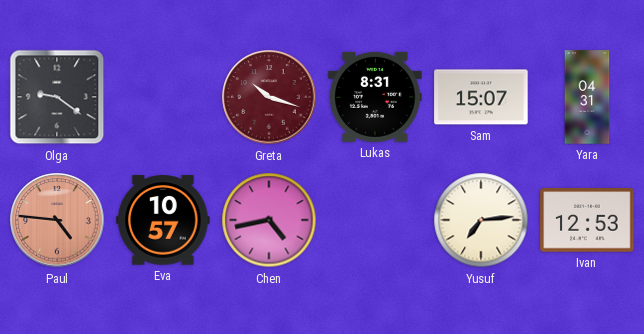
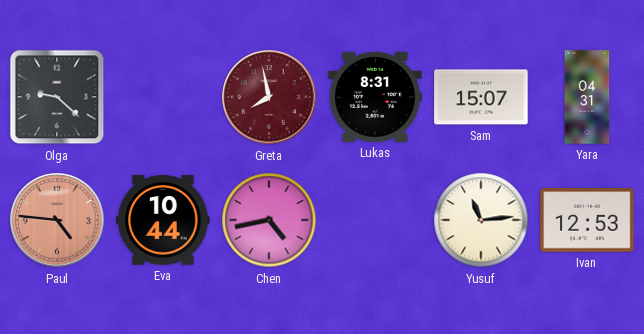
Olga: 9:21 -> 9:22
Greta: 10:18 -> 7:58
Eva: 10:57 -> 10:44
Yusuf: 7:14 -> 11:14
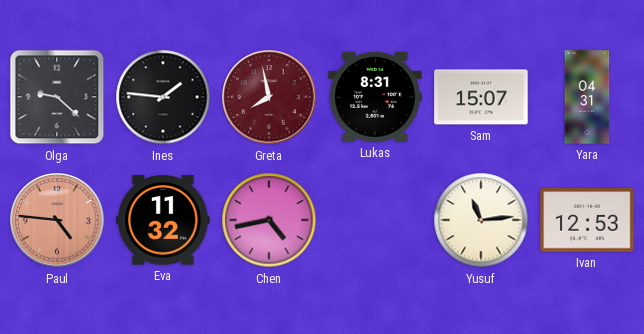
Ines: none -> 1:46
Eva: 10:44 -> 11:32
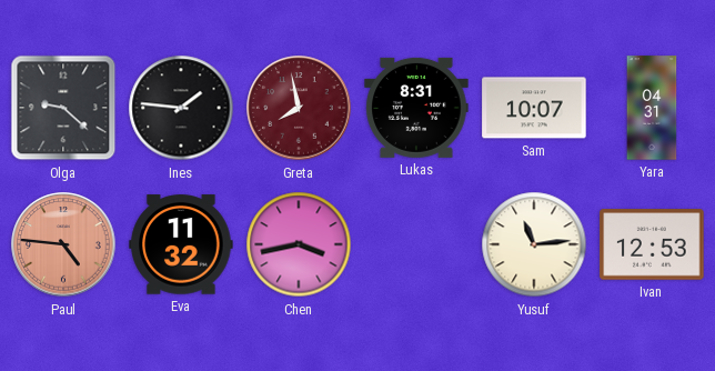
Sam: 15:07 -> 10:07
Chen: 4:43 -> 3:43
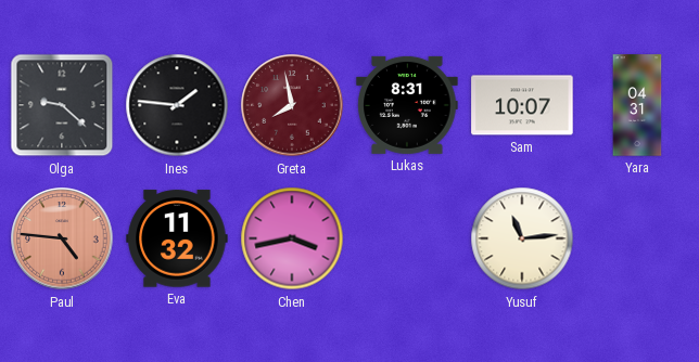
Ivan: 12:53 -> none
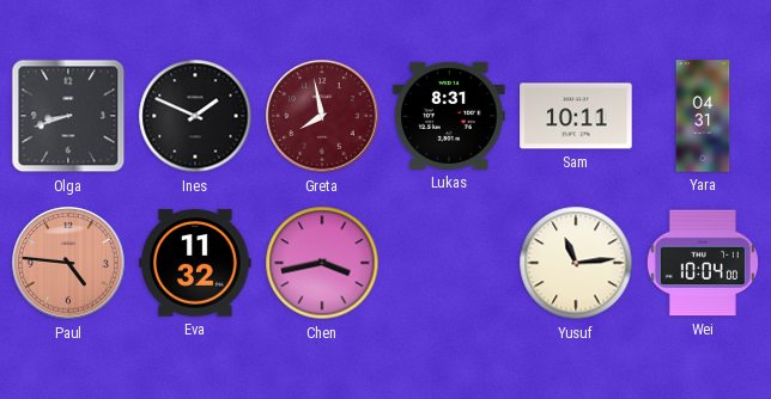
Olga: 9:22 -> 8:42
Ines: 1:46 -> 1:49
Sam: 10:07 -> 10:11
Wei: none -> 10:04
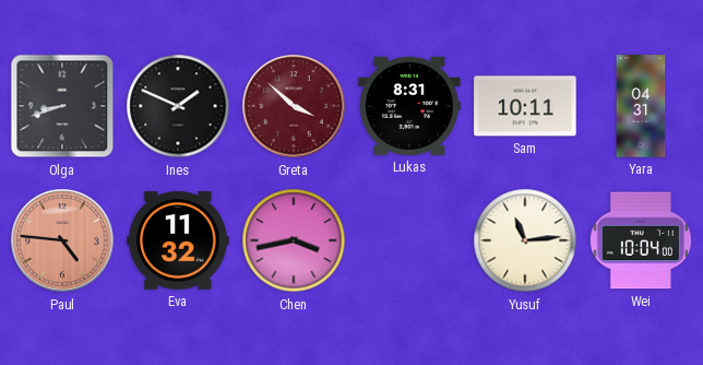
Greta: 7:58 -> 3:52
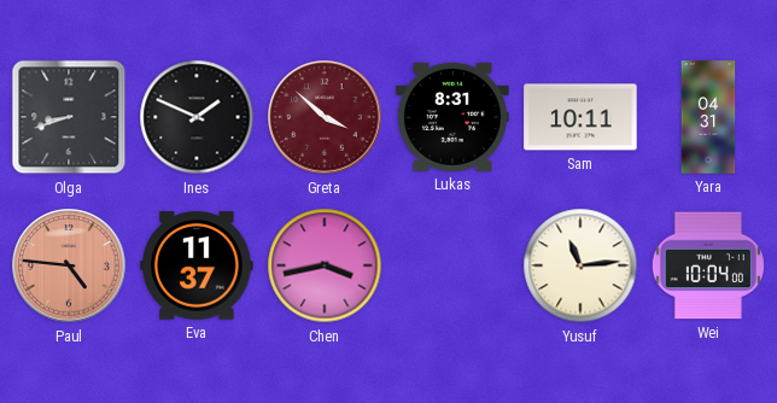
Eva: 11:32 -> 11:37
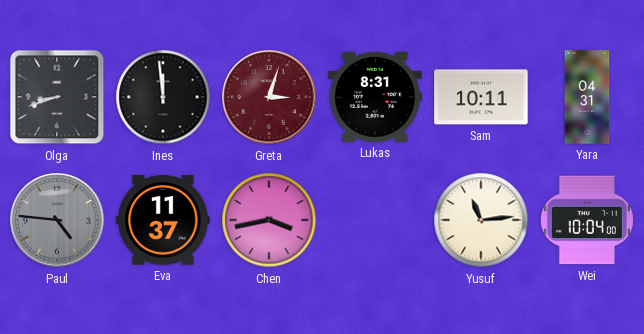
Ines: 1:49 -> 11:59
Greta: 3:52 -> 3:03
Paul dial: salmon -> grey
